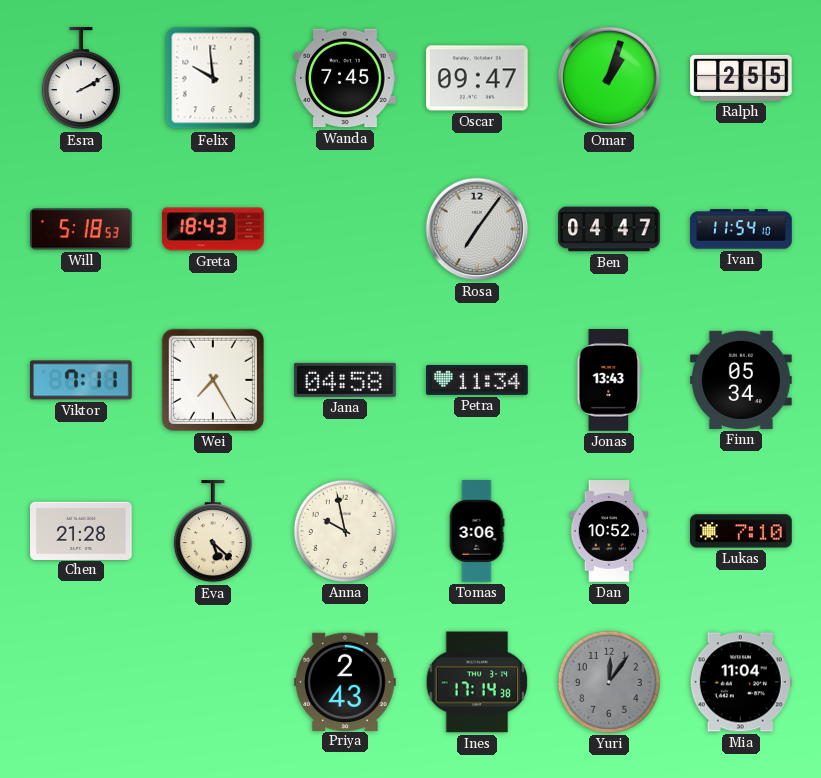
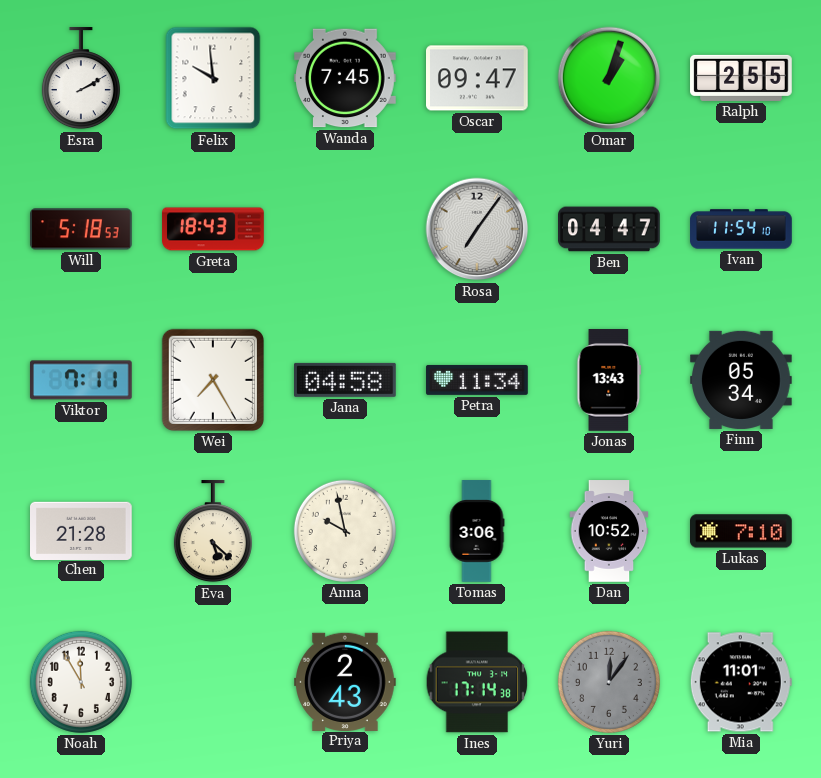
Noah: none -> 11:55
Mia: 11:04 -> 11:01
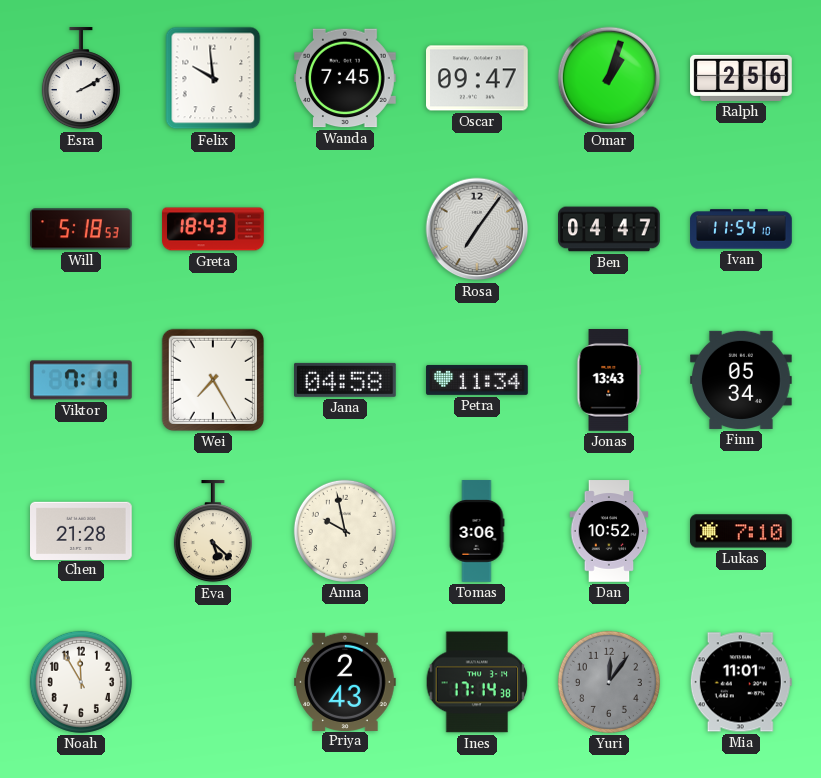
Ralph: 2:55 -> 2:56
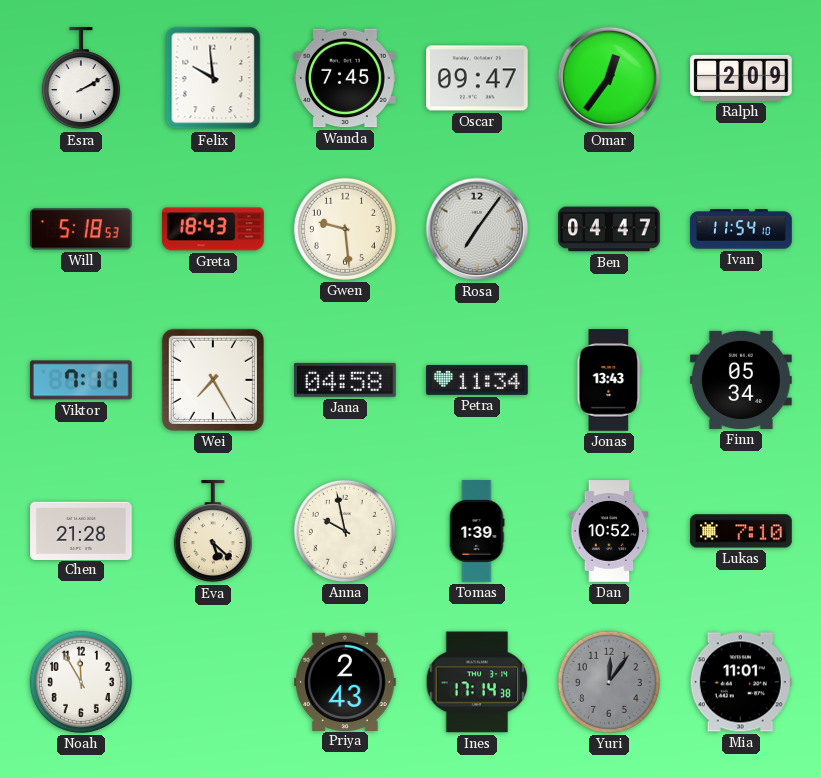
Omar: 1:03 -> 12:36
Ralph: 2:56 -> 2:09
Gwen: none -> 9:29
Tomas: 3:06 -> 1:39
